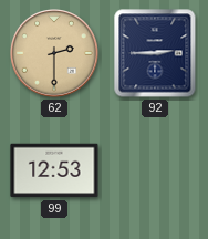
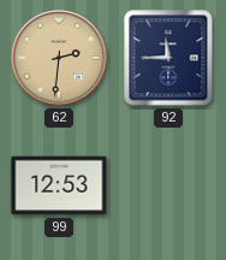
62: 2:30 -> 2:31
92: 2:45 -> 11:45
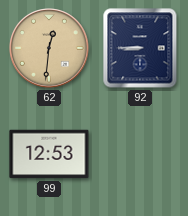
62: 2:31 -> 12:31
92: 11:45 -> 8:45
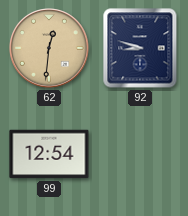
92: 8:45 -> 8:48
99: 12:53 -> 12:54
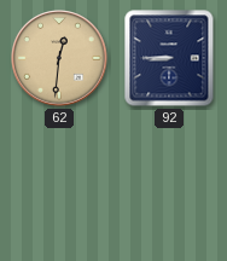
92: 8:48 -> 8:45
99: 12:54 -> none
